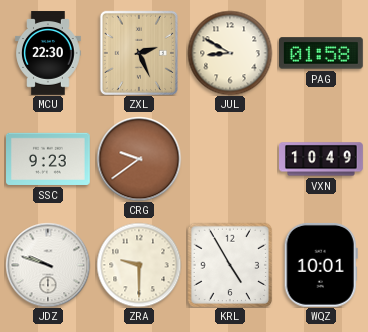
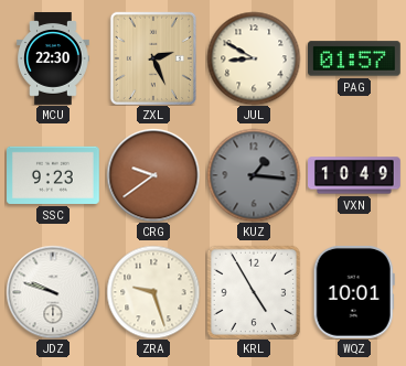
PAG: 01:58 -> 01:57
KUZ: none -> 1:16
ZRA: 9:30 -> 9:27
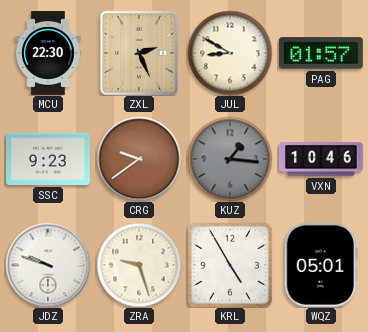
VXN: 10:49 -> 10:46
WQZ: 10:01 -> 05:01
